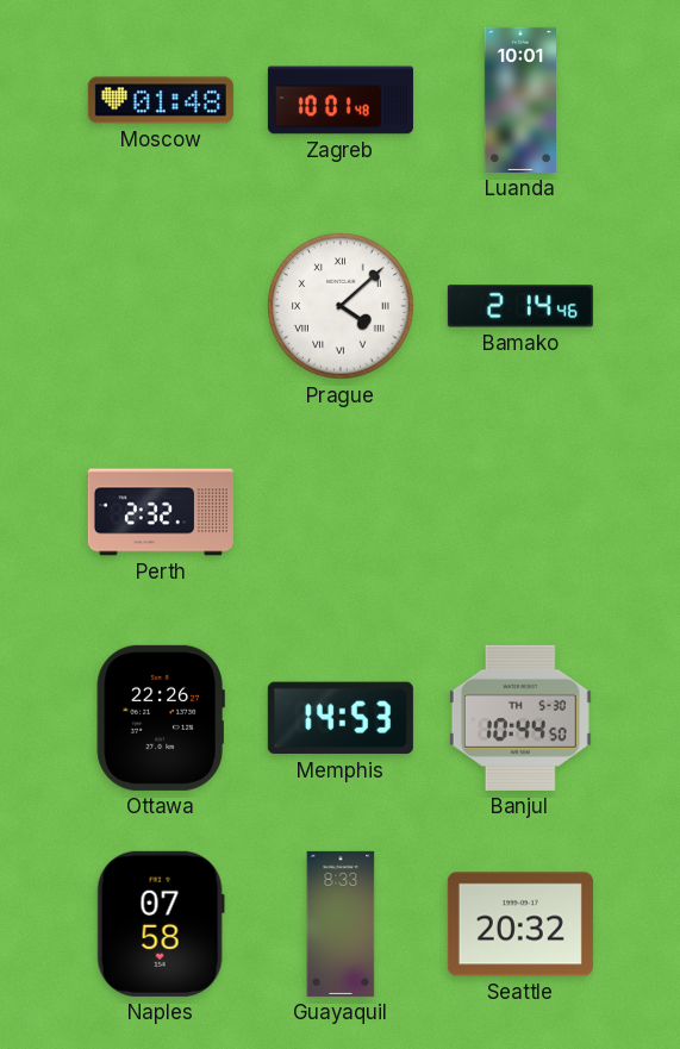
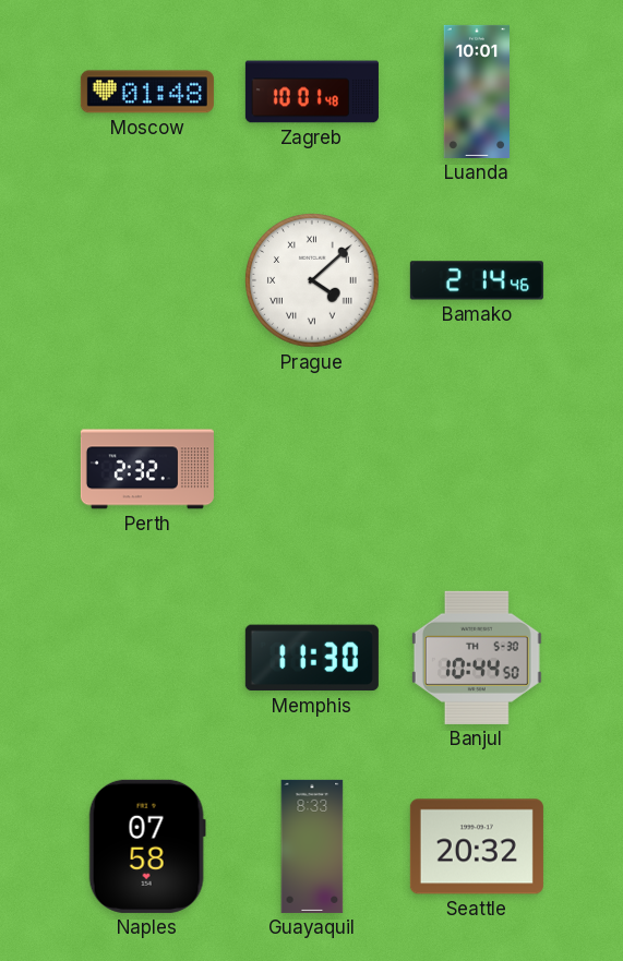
Ottawa: 22:26 -> none
Memphis: 14:53 -> 11:30
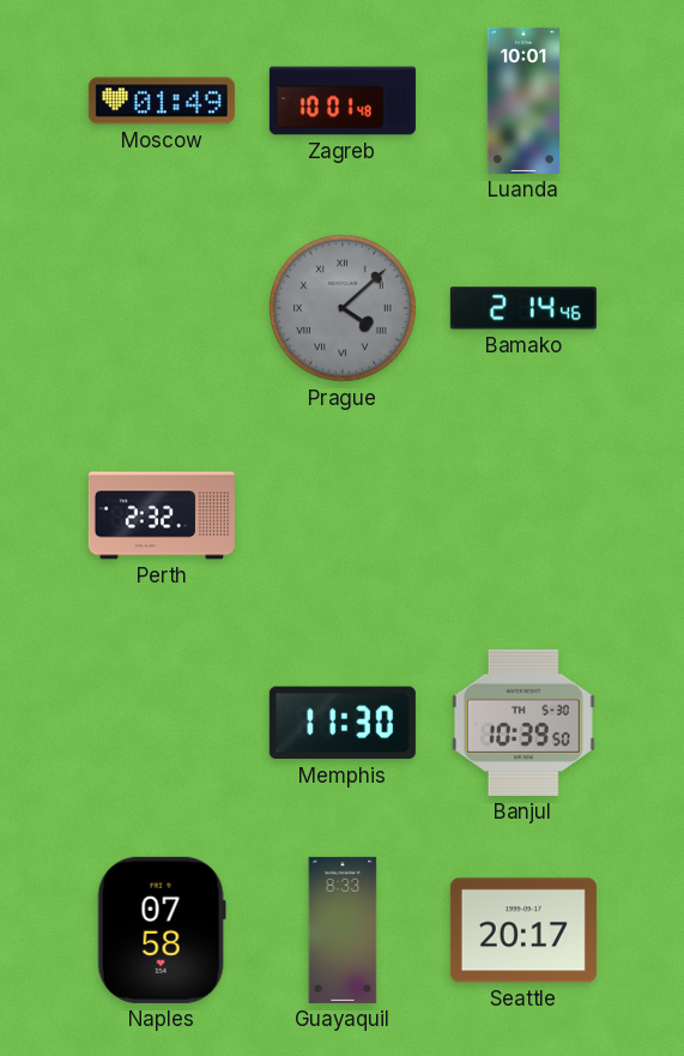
Moscow: 01:48 -> 01:49
Prague dial: white -> grey
Banjul: 10:44 -> 10:39
Seattle: 20:32 -> 20:17
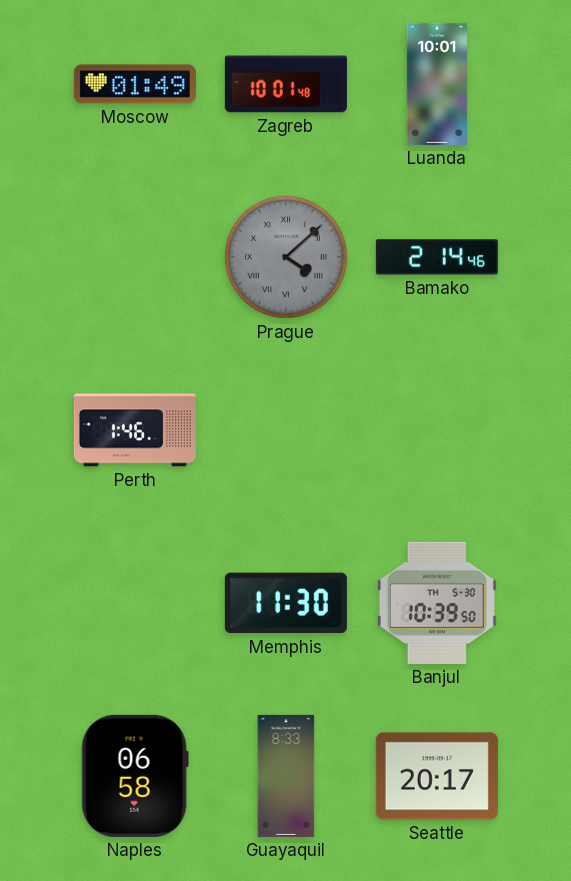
Perth: 2:32 -> 1:46
Naples: 07:58 -> 06:58
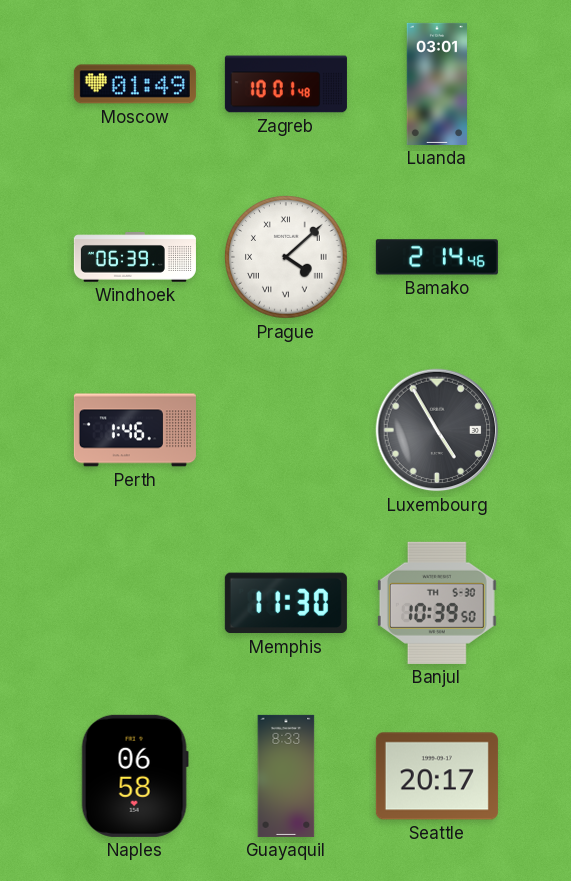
Luanda: 10:01 -> 03:01
Windhoek: none -> 06:39
Prague dial: grey -> white
Luxembourg: none -> 4:55
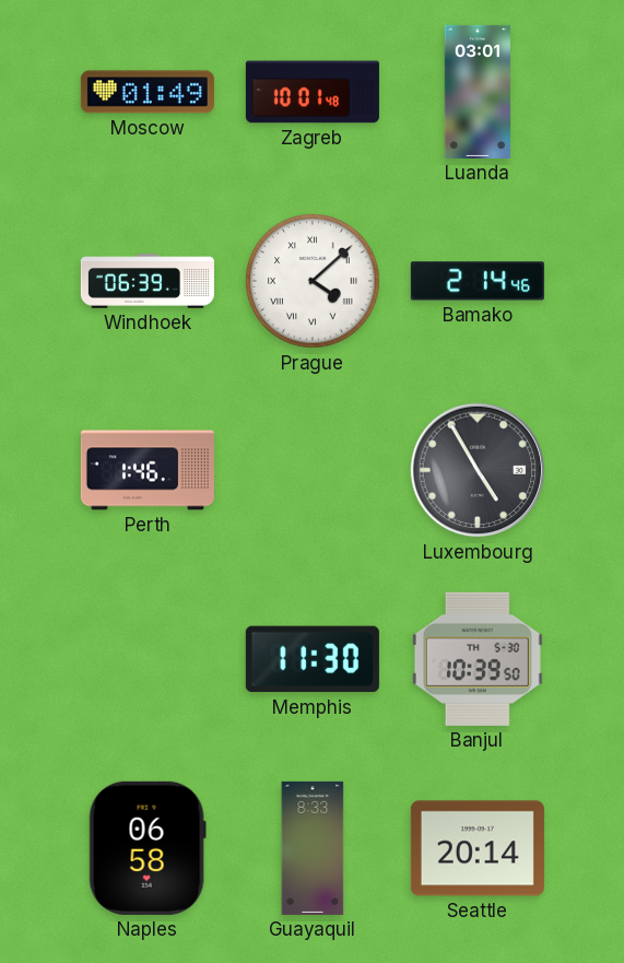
Seattle: 20:17 -> 20:14
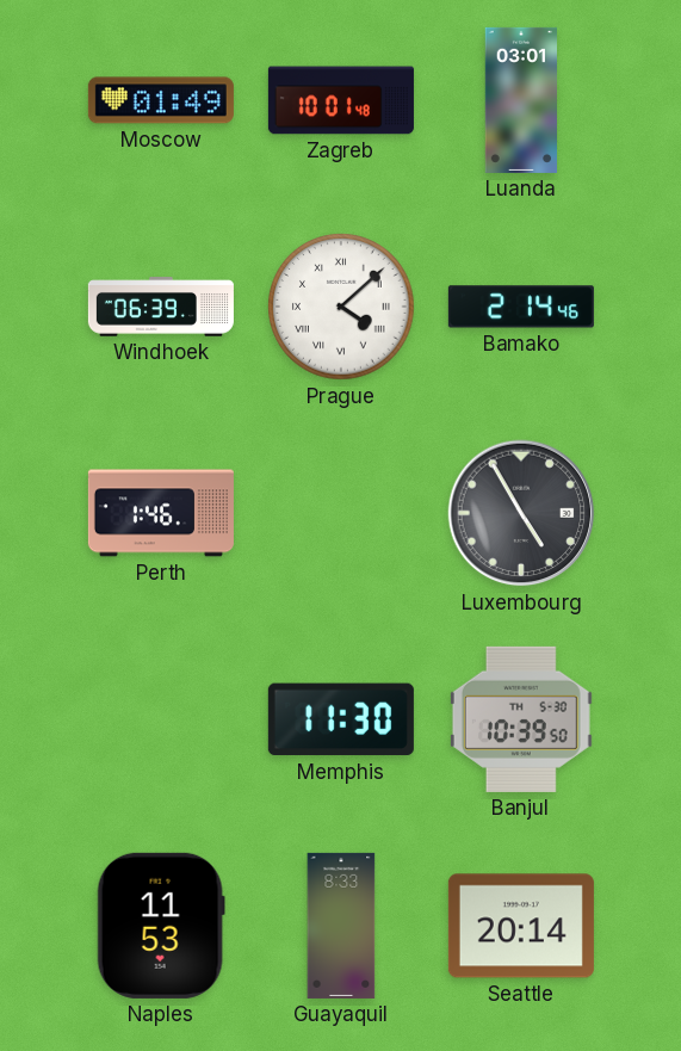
Naples: 06:58 -> 11:53
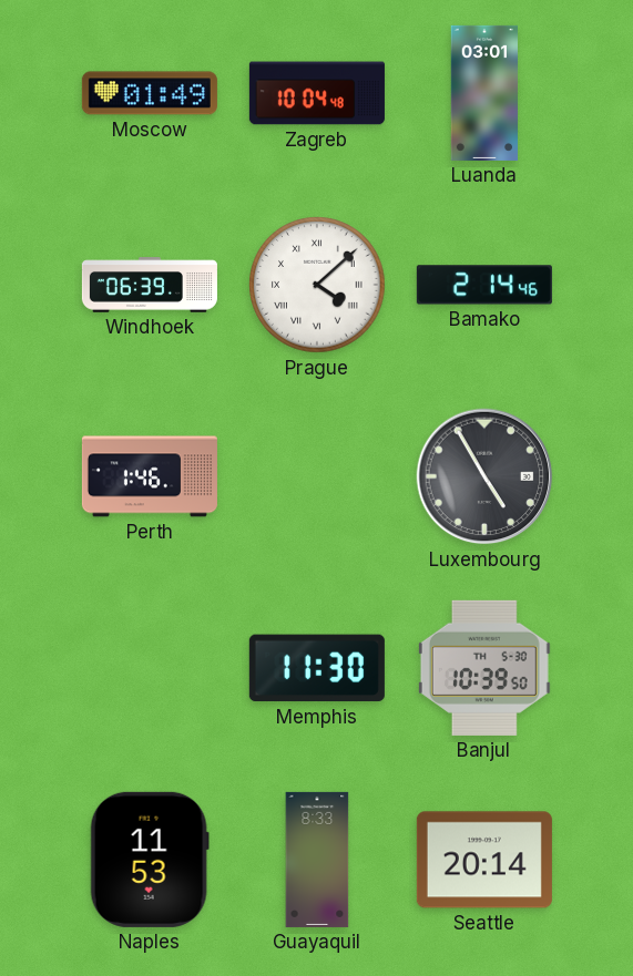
Zagreb: 10:01 -> 10:04
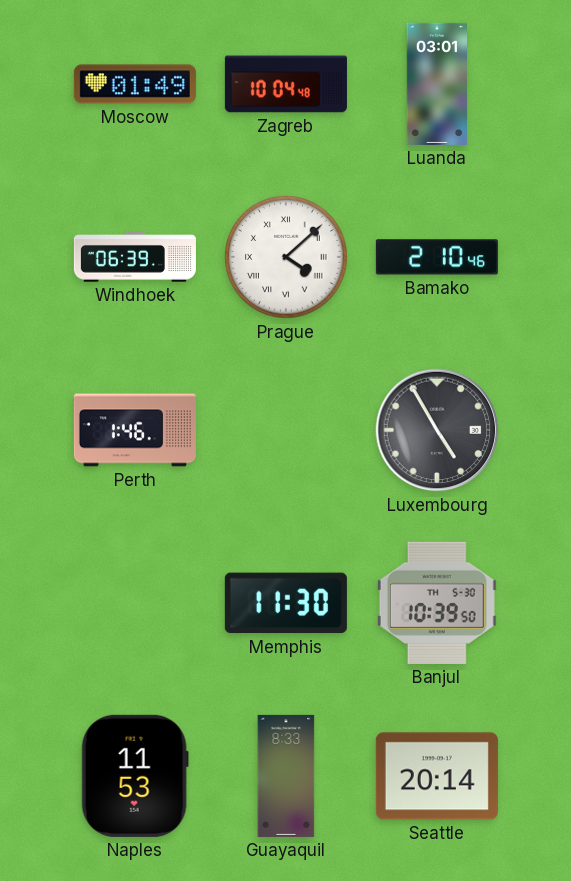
Bamako: 2:14 -> 2:10
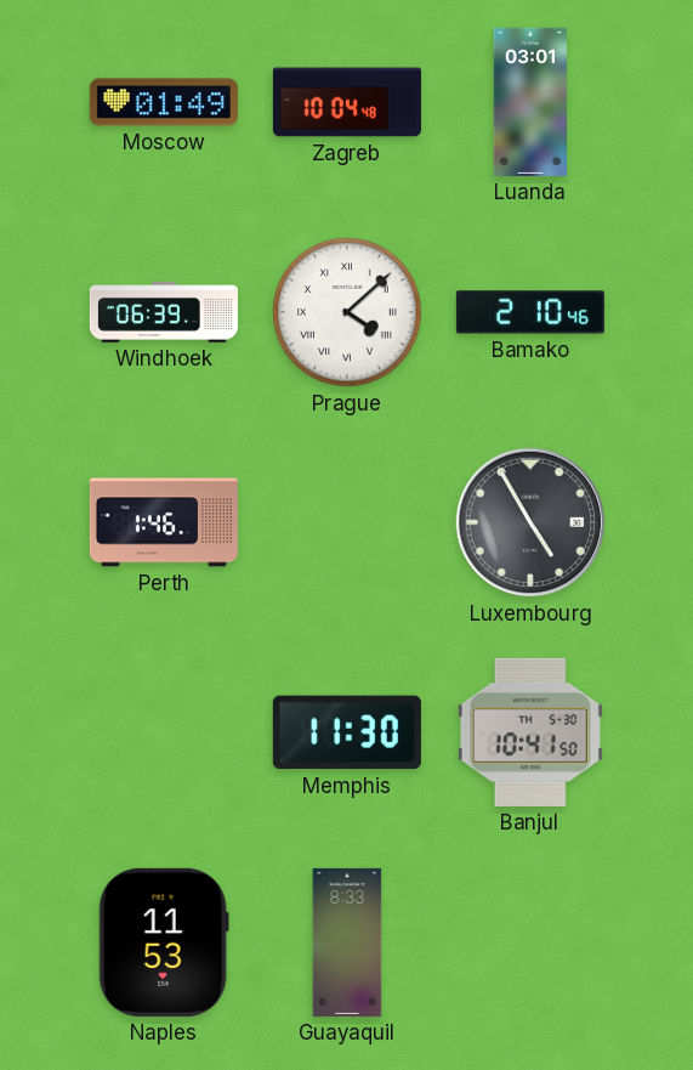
Banjul: 10:39 -> 10:41
Seattle: 20:14 -> none
